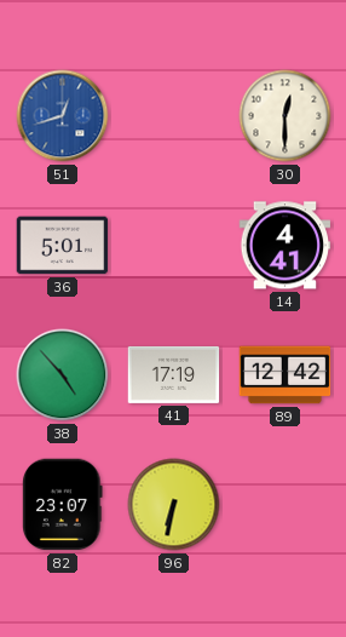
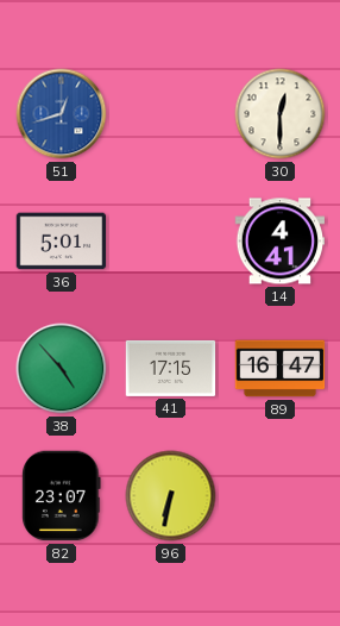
41: 17:19 -> 17:15
89: 12:42 -> 16:47
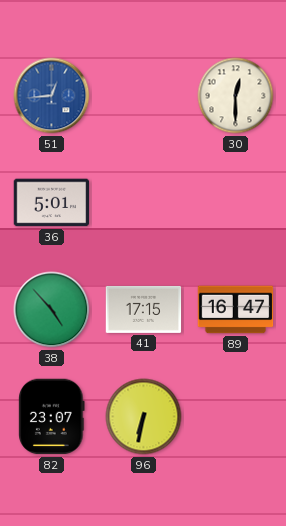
51: 12:42 -> 12:44
14: 4:41 -> none
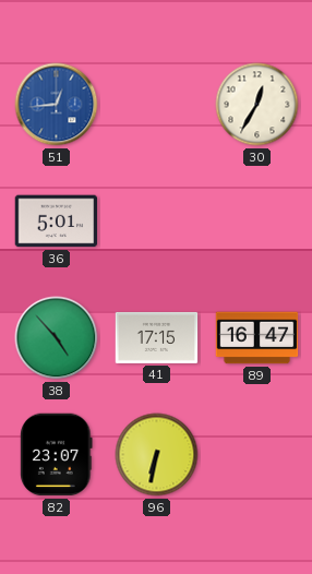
30: 12:30 -> 12:35
